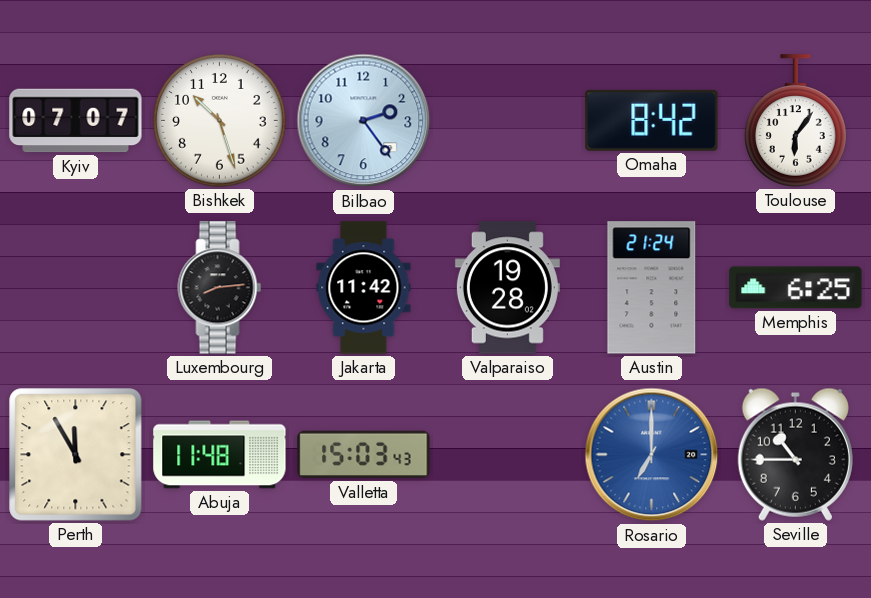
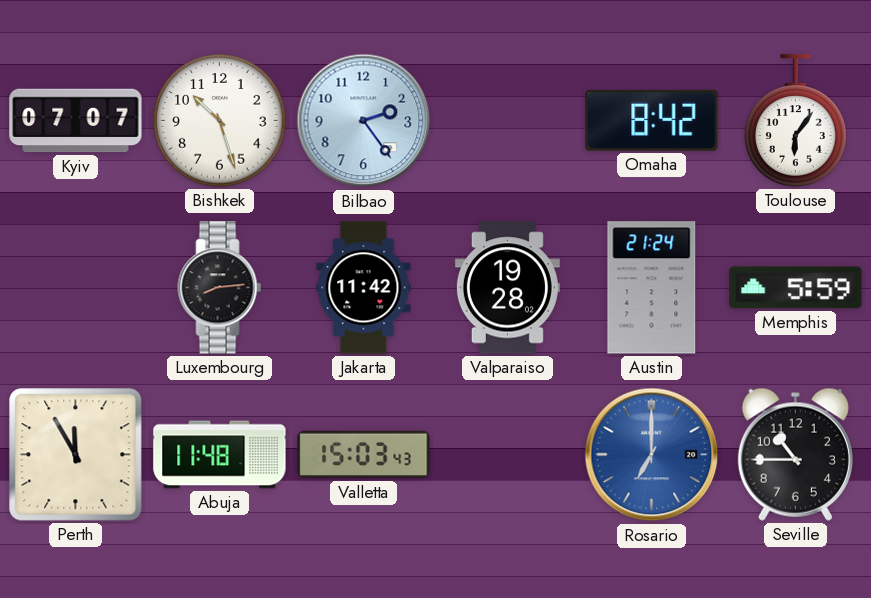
Memphis: 6:25 -> 5:59
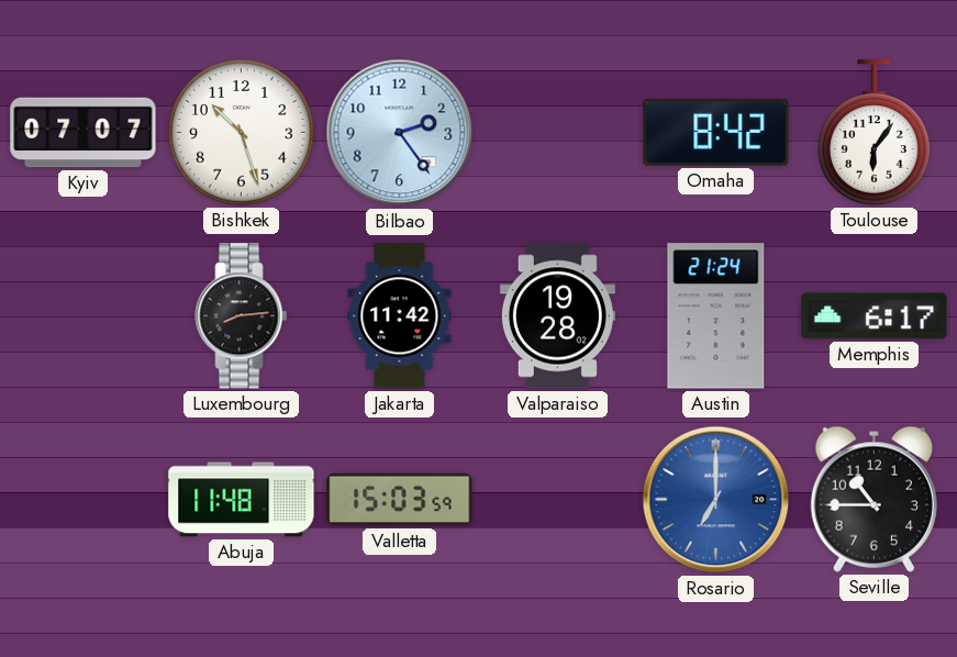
Memphis: 5:59 -> 6:17
Perth: 11:55 -> none
Valletta: 15:03:43 -> 15:03:59
